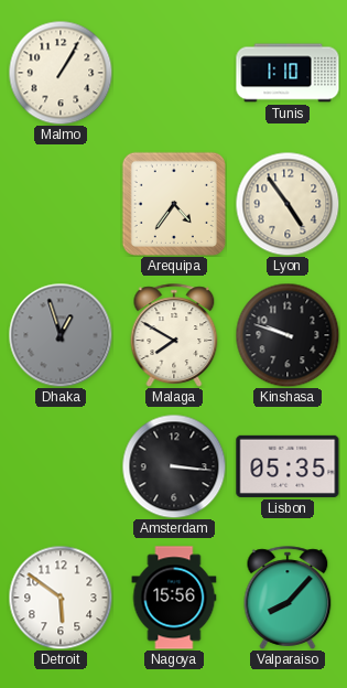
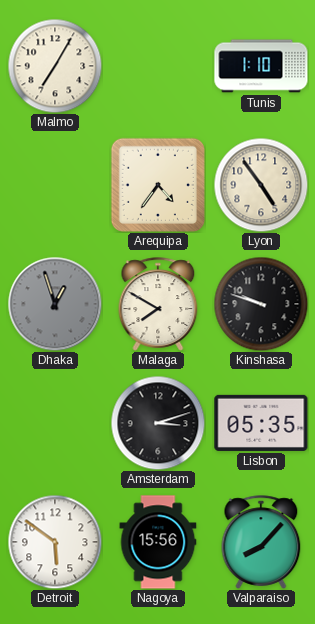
Malmo: 1:05 -> 7:05
Amsterdam: 3:16 -> 3:12
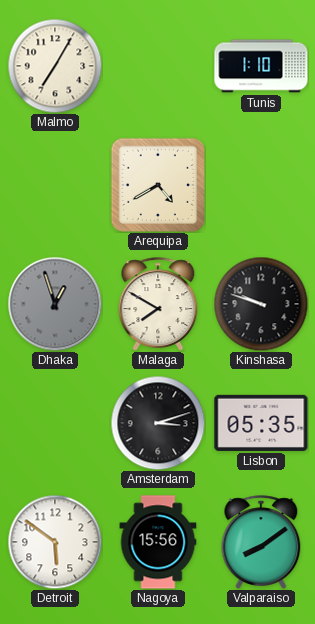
Arequipa: 4:36 -> 4:40
Lyon: 4:54 -> none
Valparaiso: 8:07 -> 8:09
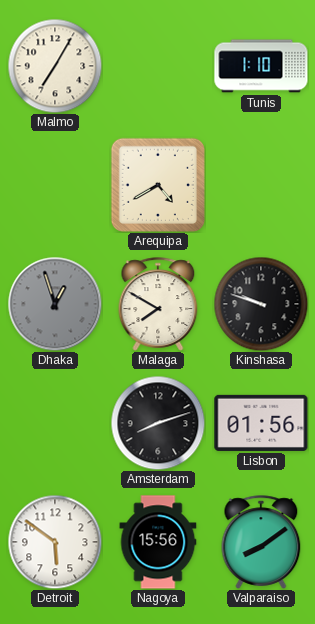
Amsterdam: 3:12 -> 8:12
Lisbon: 05:35 -> 01:56
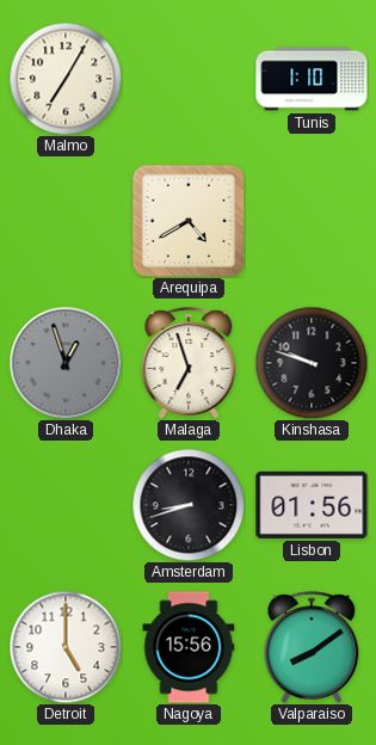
Malaga: 7:50 -> 6:57
Amsterdam: 8:12 -> 8:42
Detroit: 5:51 -> 5:00
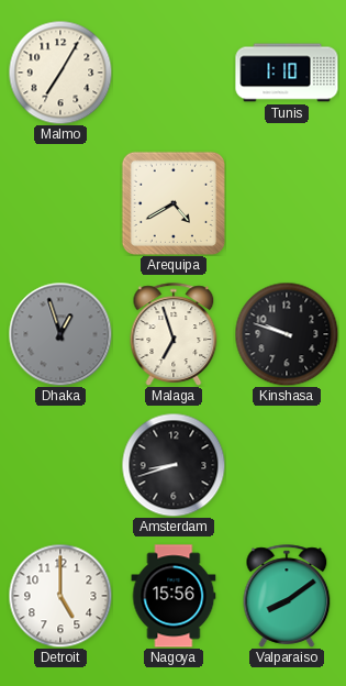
Lisbon: 01:56 -> none
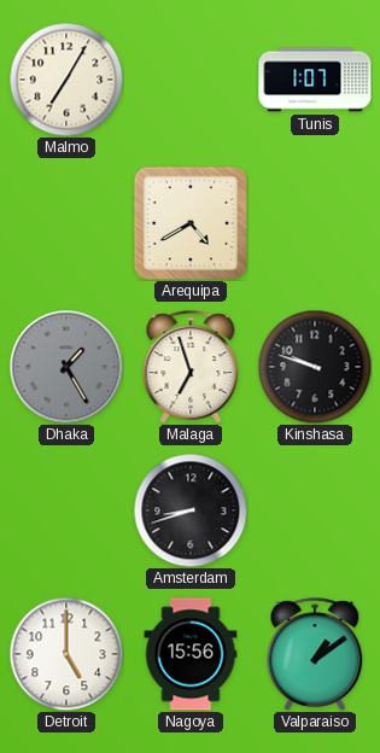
Tunis: 1:10 -> 1:07
Dhaka: 12:57 -> 1:25
Valparaiso: 8:09 -> 1:09
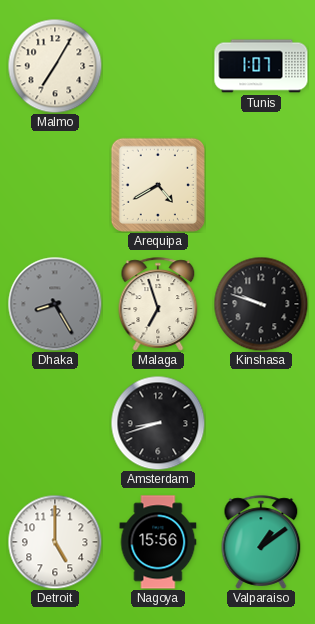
Dhaka: 1:25 -> 8:25
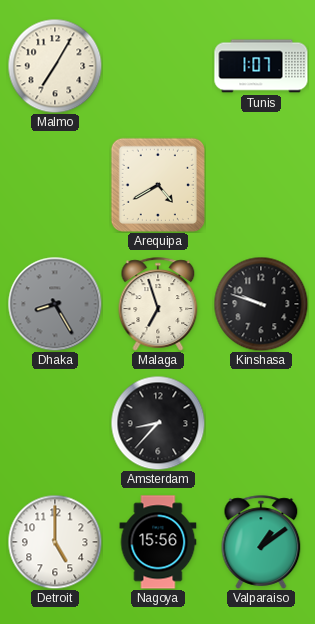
Amsterdam: 8:42 -> 8:37
